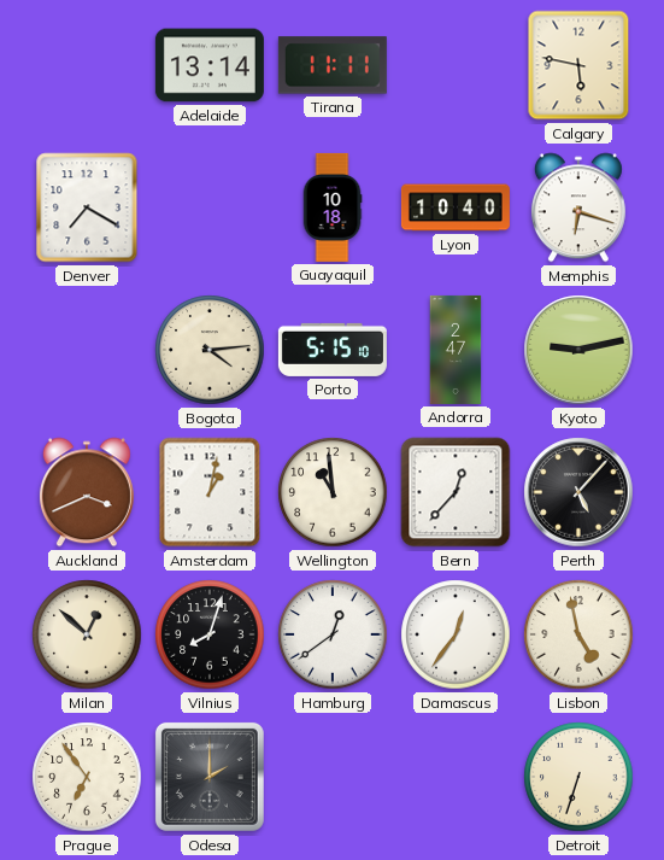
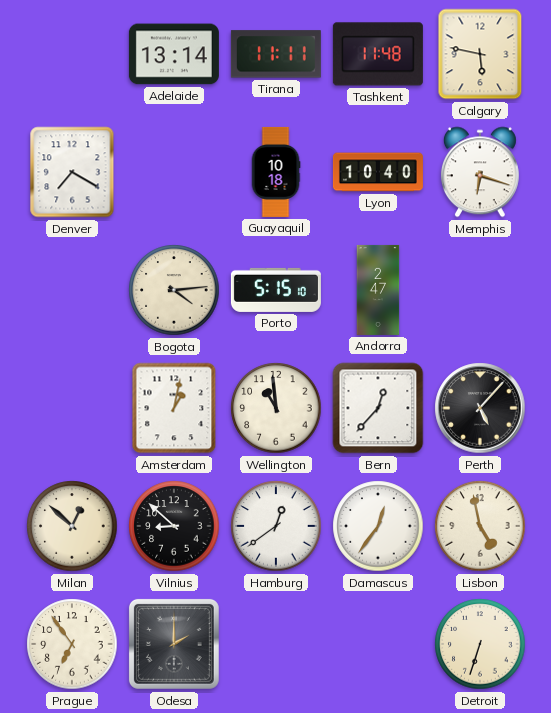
Tashkent: none -> 11:48
Kyoto: 9:13 -> none
Auckland: 3:41 -> none
Vilnius: 8:03 -> 8:52
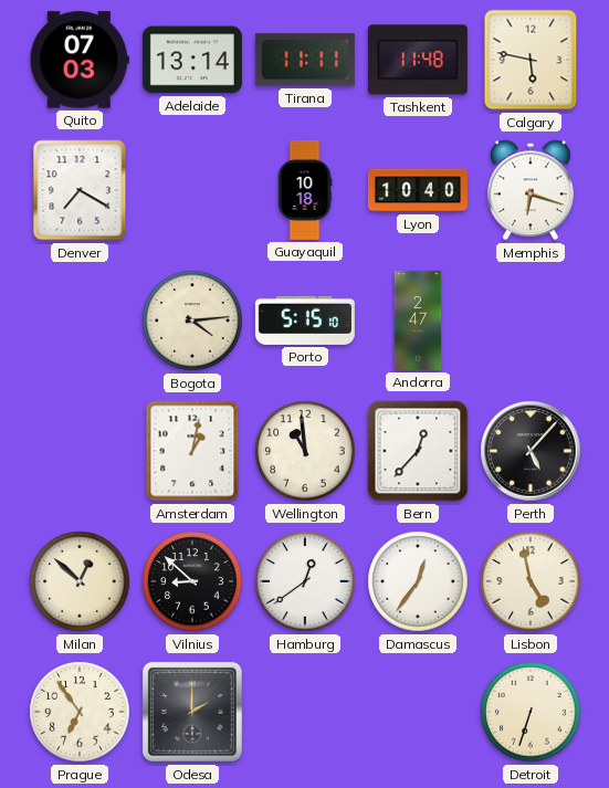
Quito: none -> 07:03
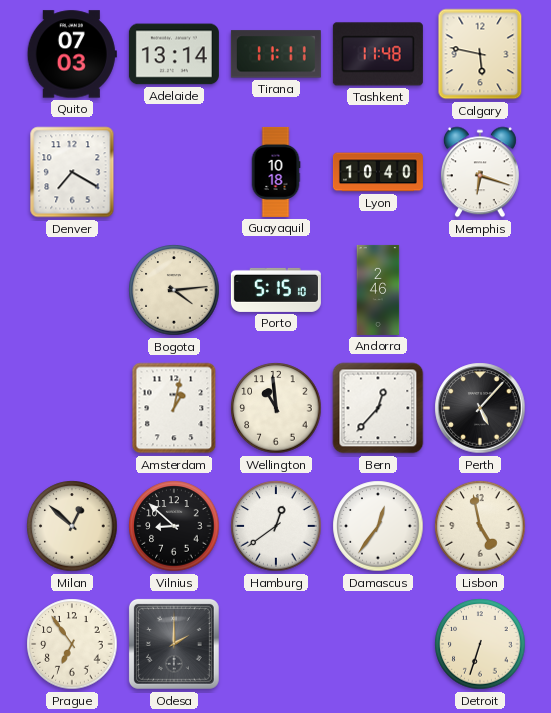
Andorra: 2:47 -> 2:46
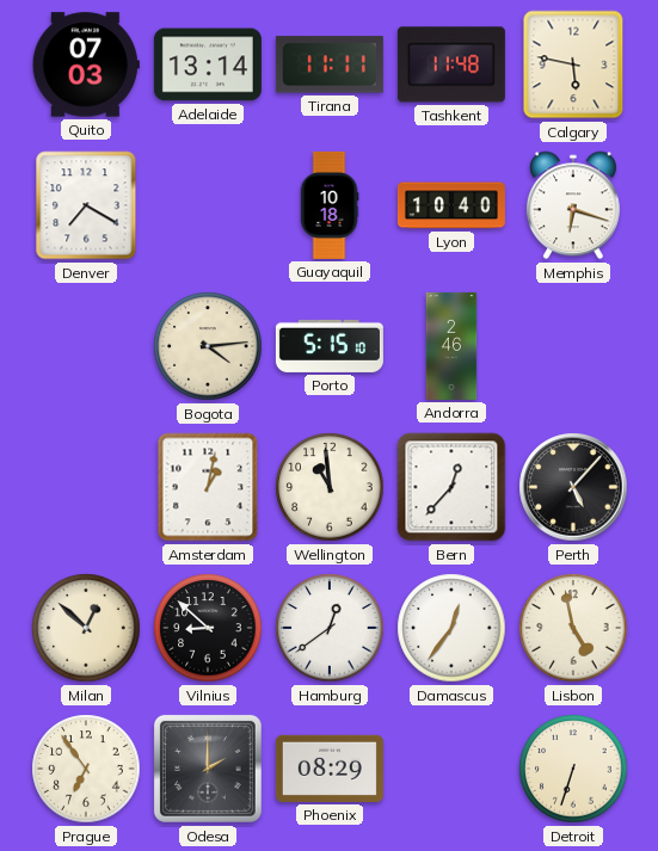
Phoenix: none -> 08:29
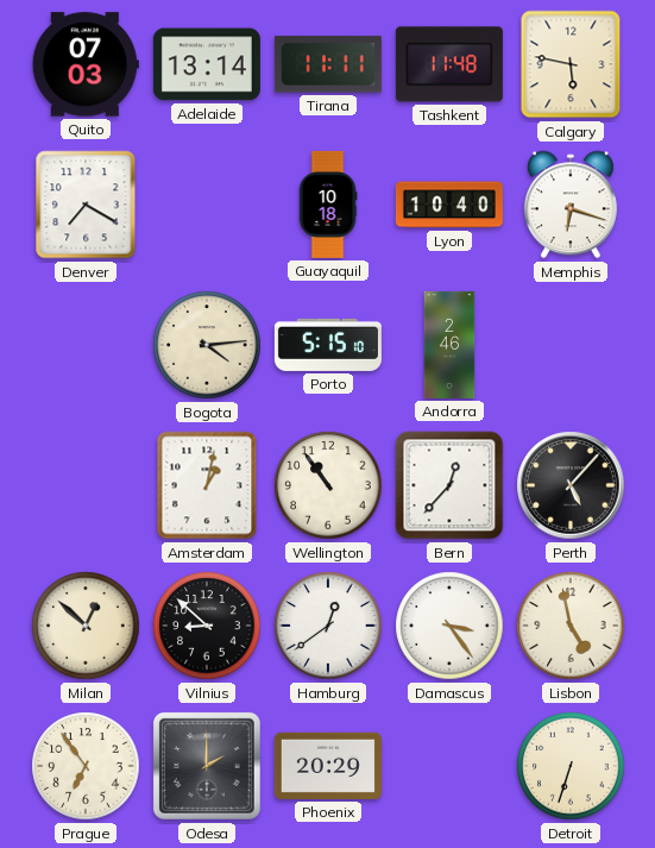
Wellington: 10:59 -> 10:54
Damascus: 12:36 -> 3:24
Phoenix: 08:29 -> 20:29
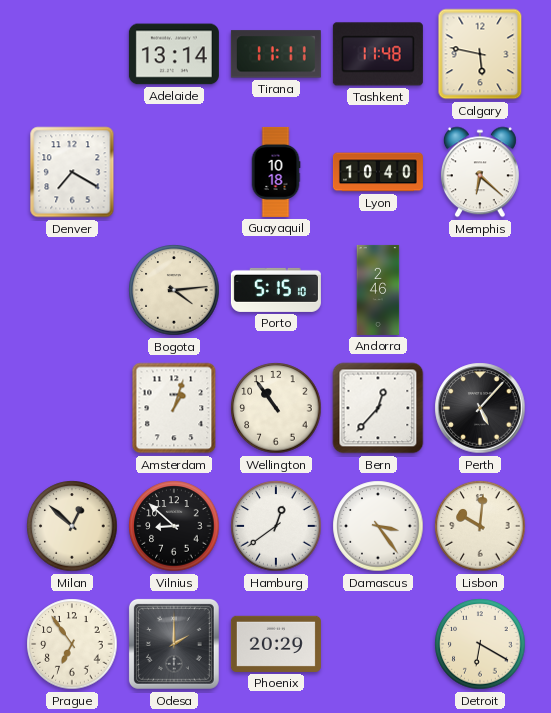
Quito: 07:03 -> none
Memphis: 6:18 -> 6:22
Amsterdam: 1:02 -> 1:03
Lisbon: 4:58 -> 10:01
Detroit: 6:33 -> 6:20
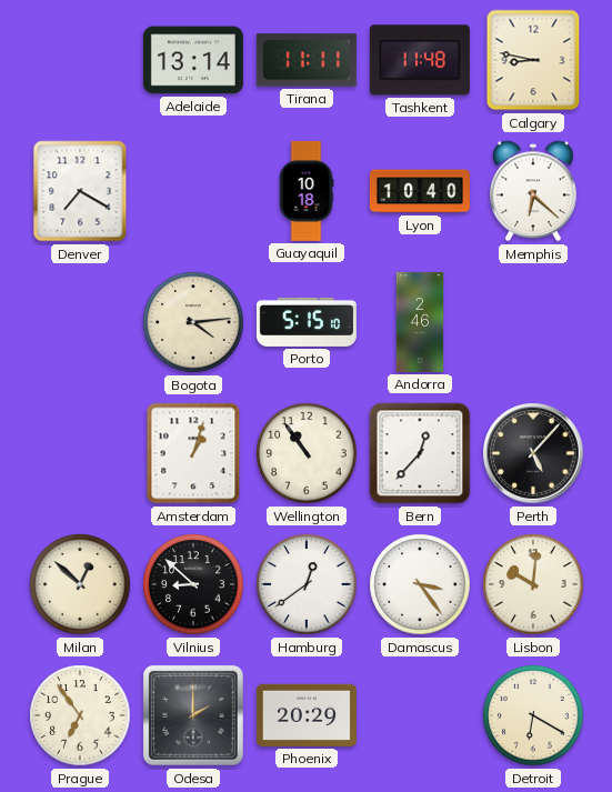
Calgary: 5:47 -> 8:47
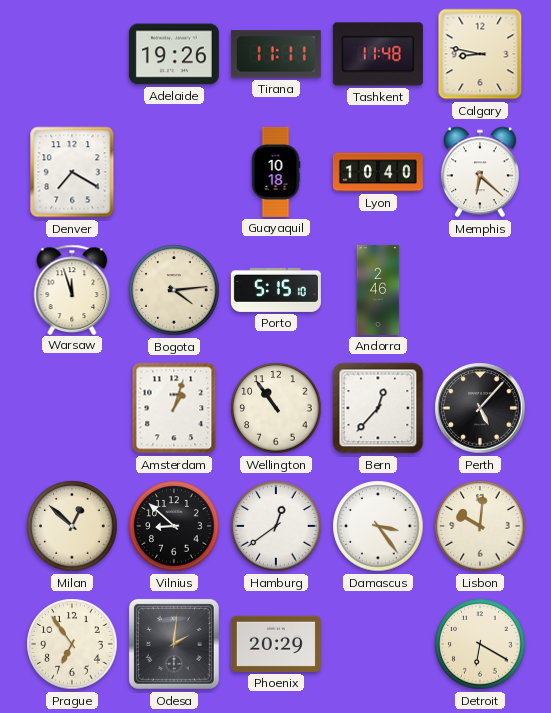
Adelaide: 13:14 -> 19:26
Warsaw: none -> 11:57
Odesa: 2:00 -> 2:01
